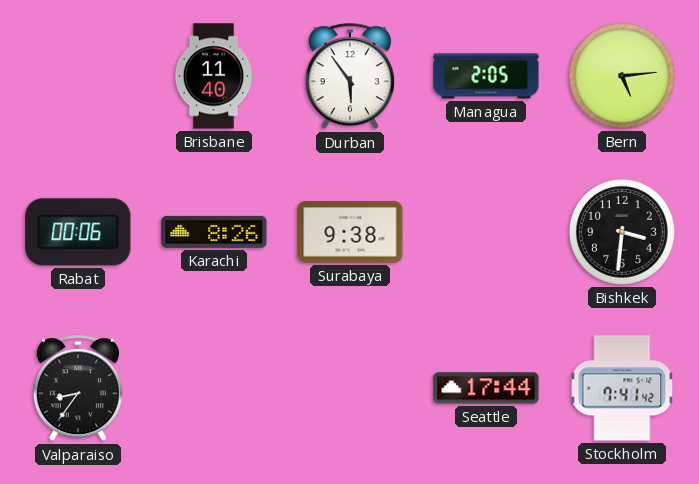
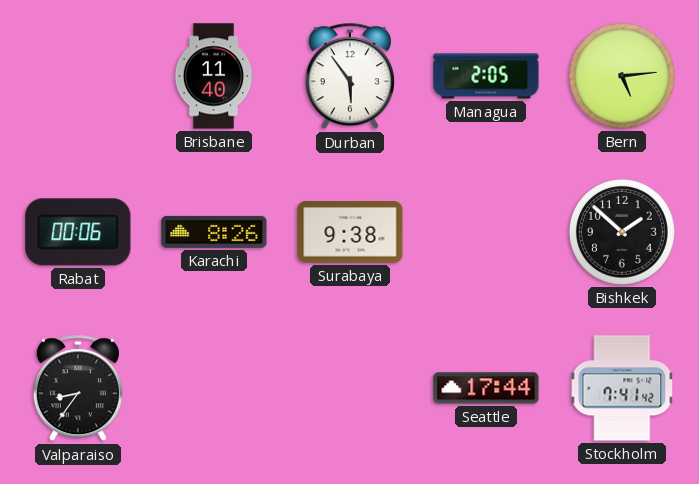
Bishkek: 3:31 -> 1:52
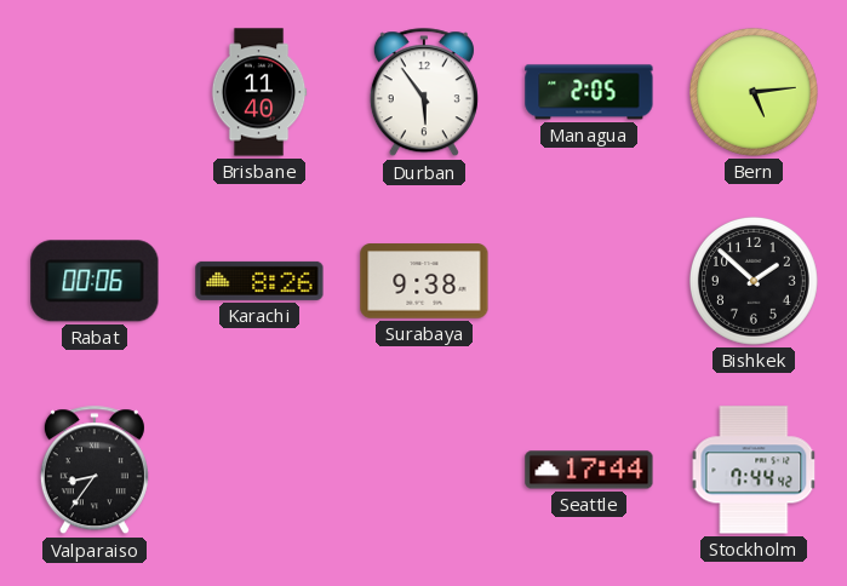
Stockholm: 7:41 -> 7:44
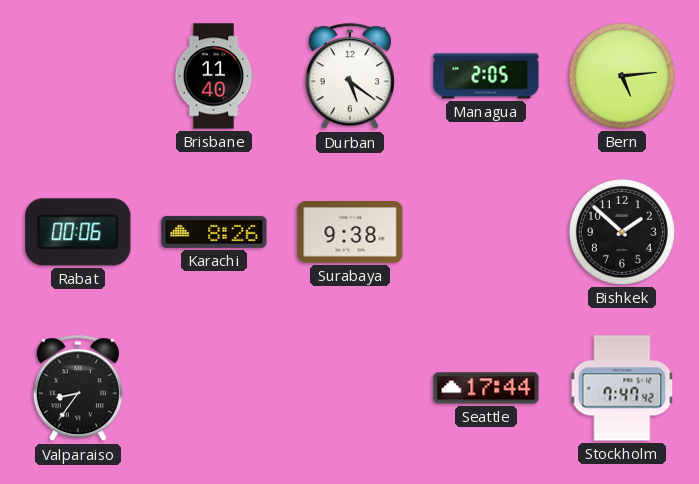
Durban: 5:54 -> 5:21
Stockholm: 7:44 -> 7:47
